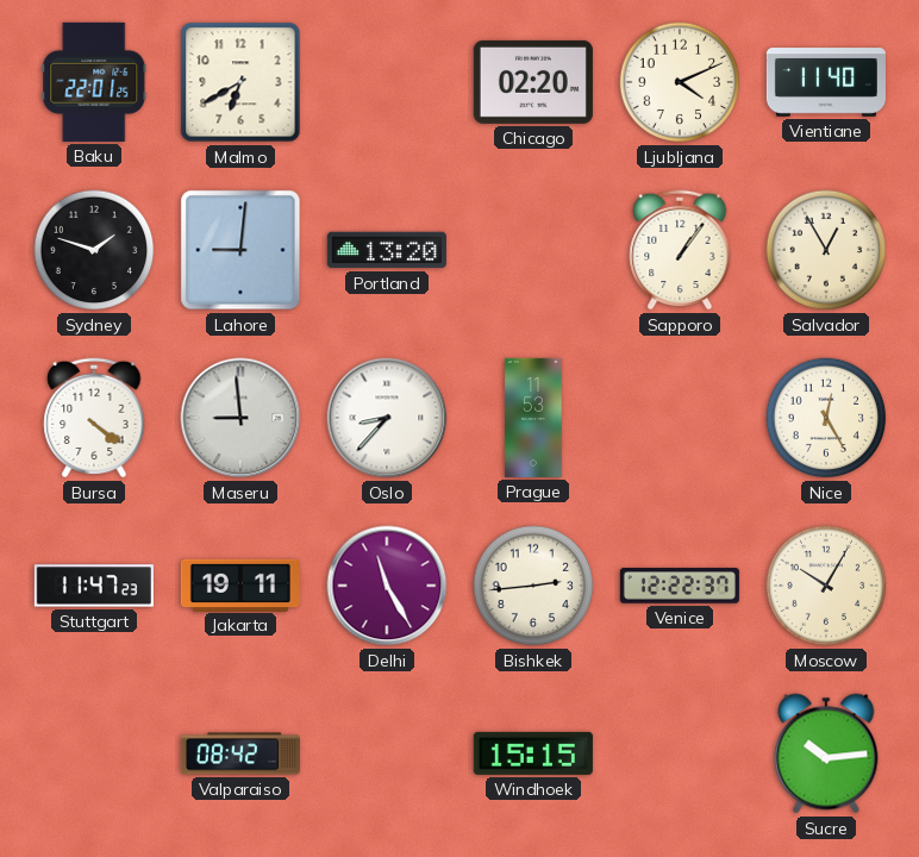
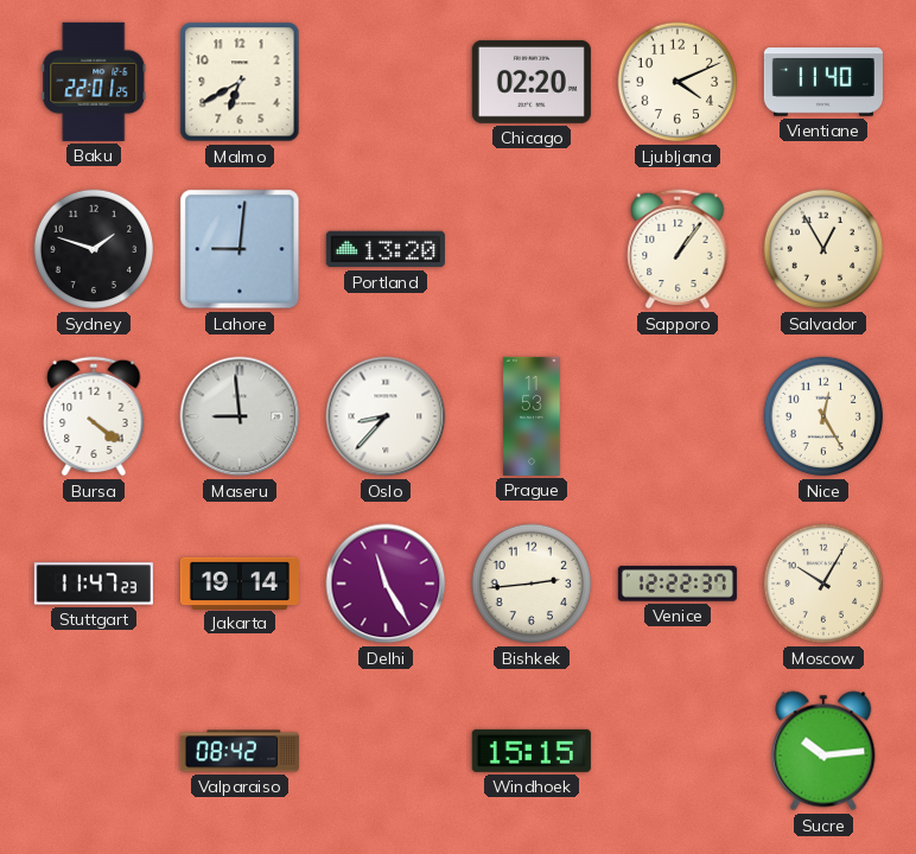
Jakarta: 19:11 -> 19:14
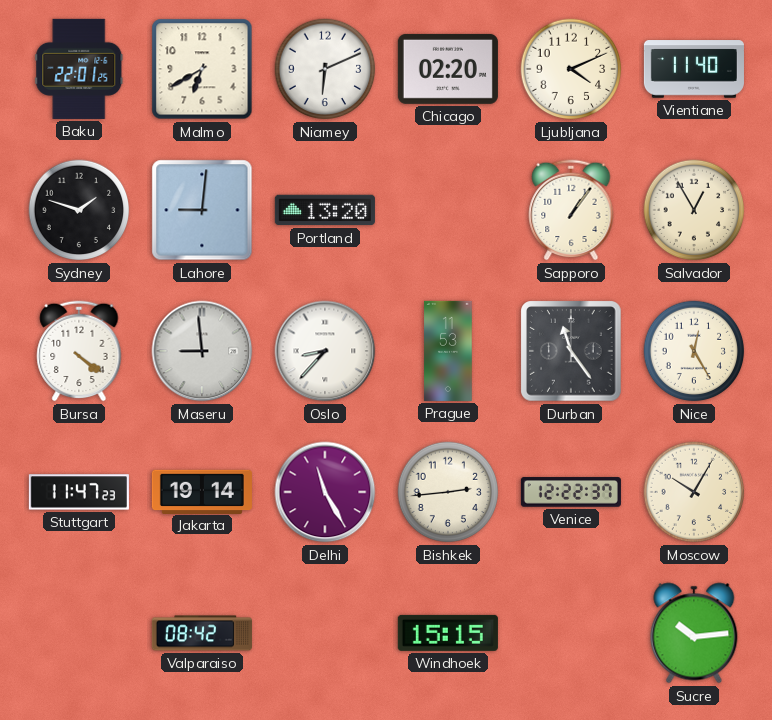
Niamey: none -> 6:11
Durban: none -> 11:24
